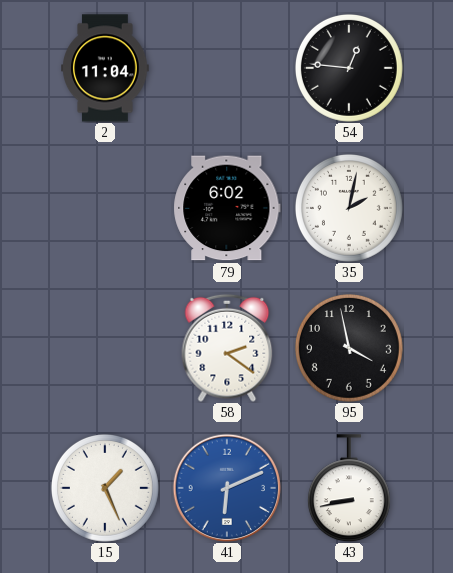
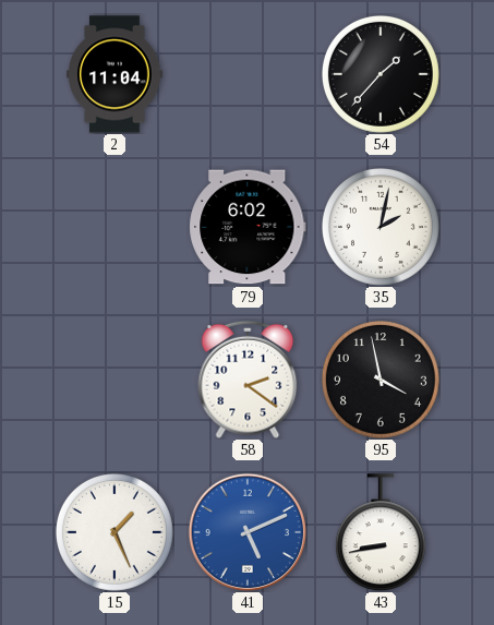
54: 12:46 -> 1:37
41: 6:11 -> 5:11
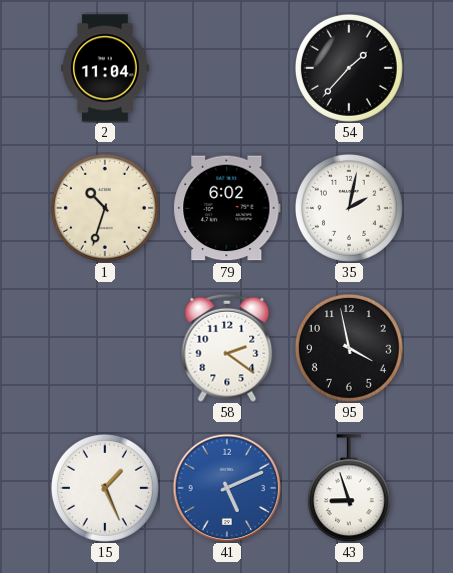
1: none -> 10:33
43: 8:43 -> 8:57
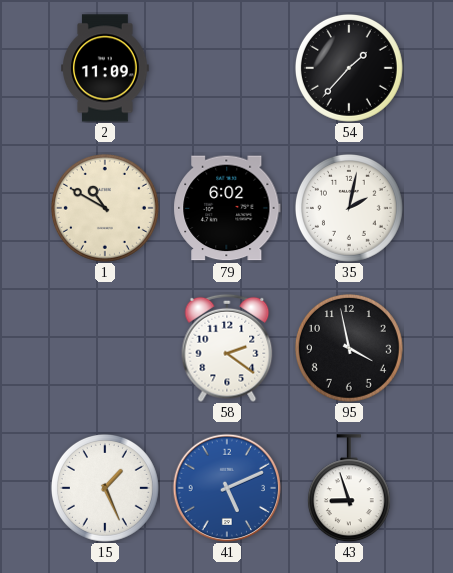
2: 11:04 -> 11:09
1: 10:33 -> 10:50
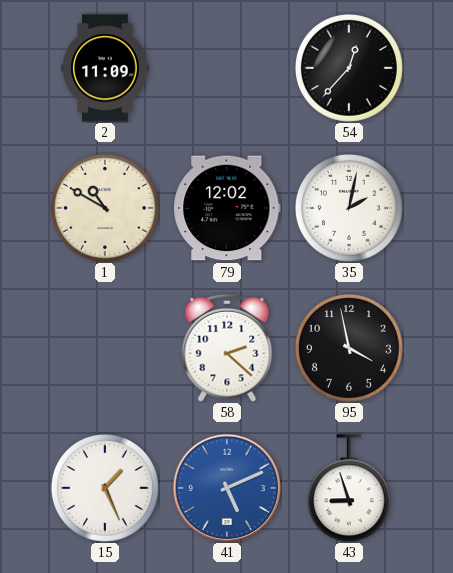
54: 1:37 -> 12:37
79: 6:02 -> 12:02
58: 2:21 -> 2:22
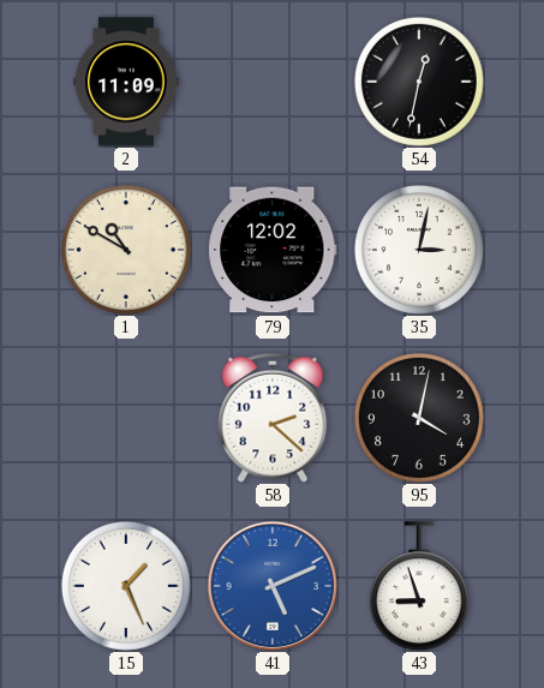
54: 12:37 -> 12:32
35: 2:02 -> 3:02
95: 3:58 -> 4:02
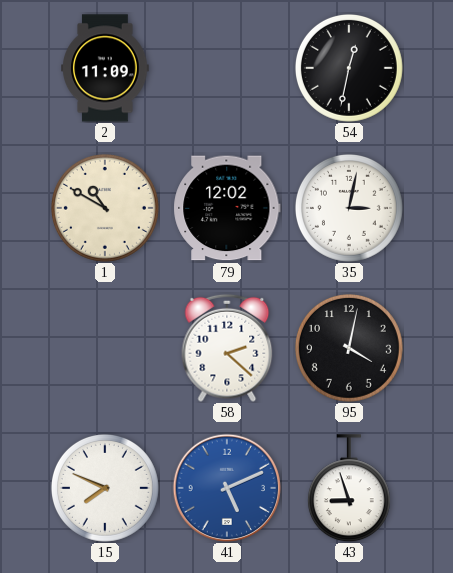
15: 1:26 -> 7:49
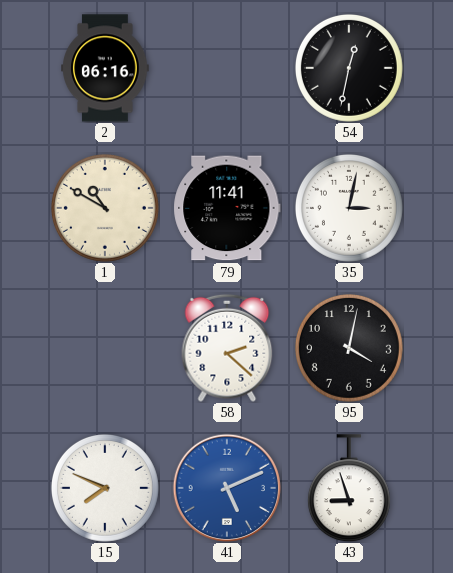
2: 11:09 -> 06:16
79: 12:02 -> 11:41
